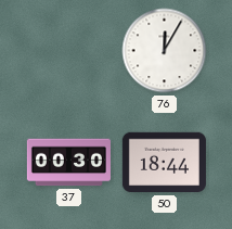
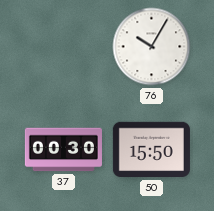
76: 12:05 -> 10:05
50: 18:44 -> 15:50
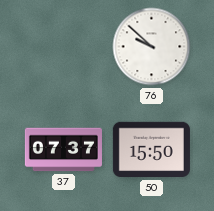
76: 10:05 -> 9:52
37: 00:30 -> 07:37
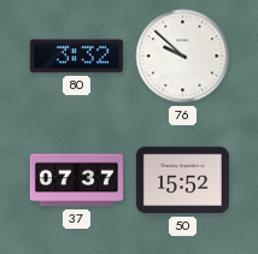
80: none -> 3:32
50: 15:50 -> 15:52
